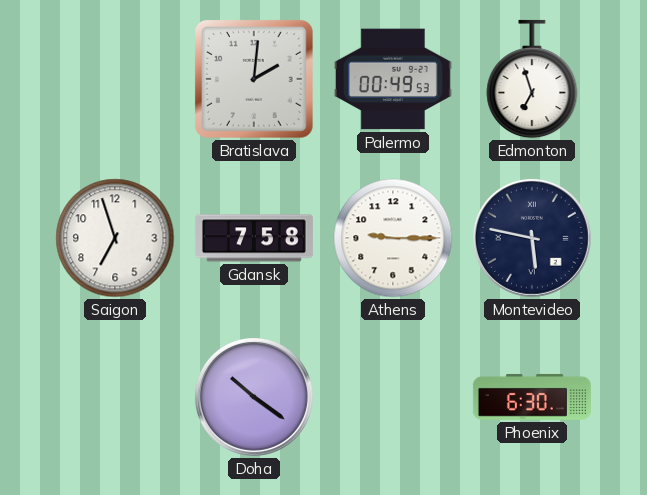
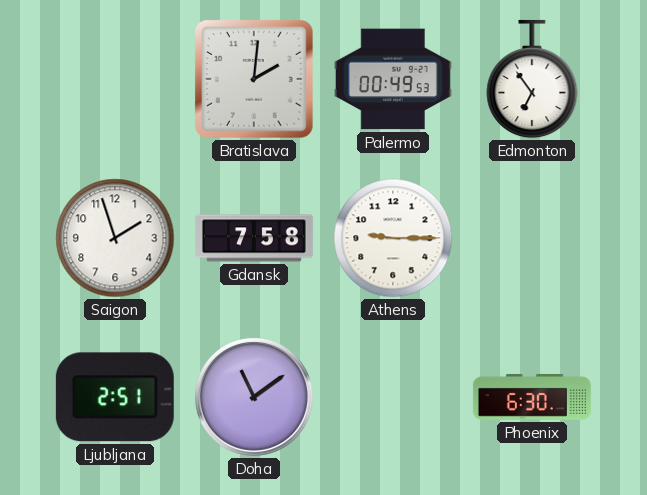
Edmonton: 6:57 -> 6:54
Saigon: 6:57 -> 1:57
Montevideo: 5:47 -> none
Ljubljana: none -> 2:51
Doha: 10:21 -> 11:09
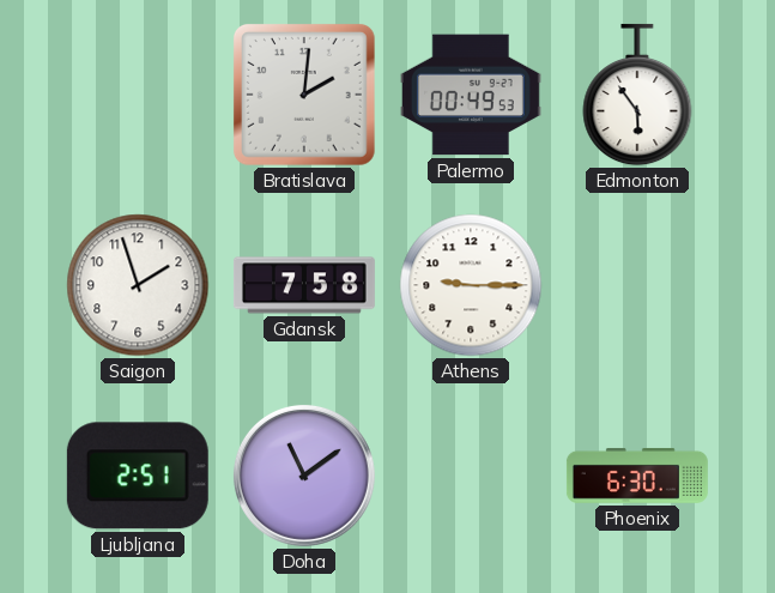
Edmonton: 6:54 -> 5:54
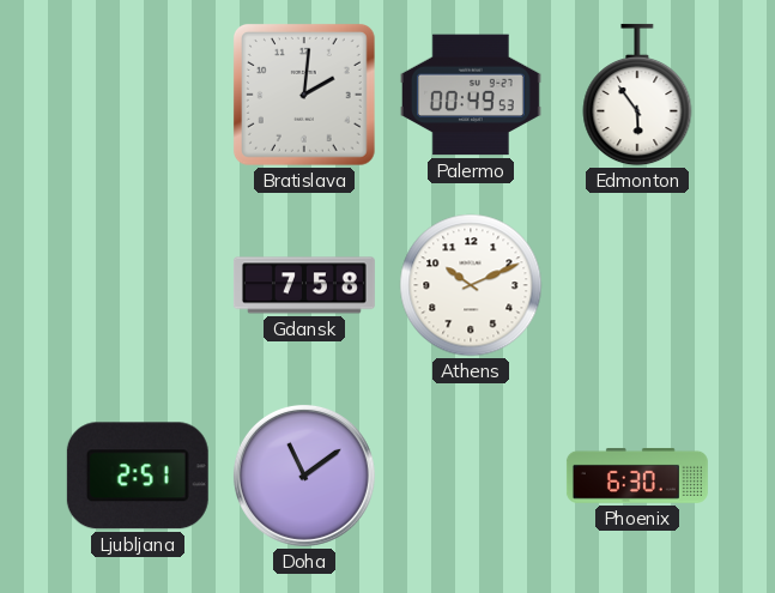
Saigon: 1:57 -> none
Athens: 9:15 -> 10:11
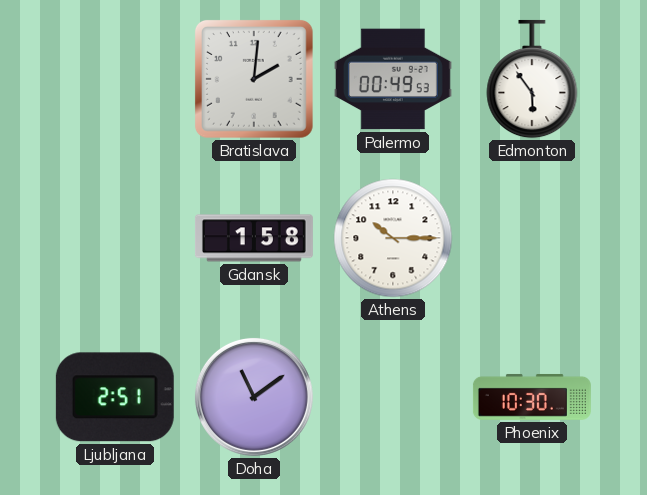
Gdansk: 7:58 -> 1:58
Athens: 10:11 -> 10:15
Phoenix: 6:30 -> 10:30
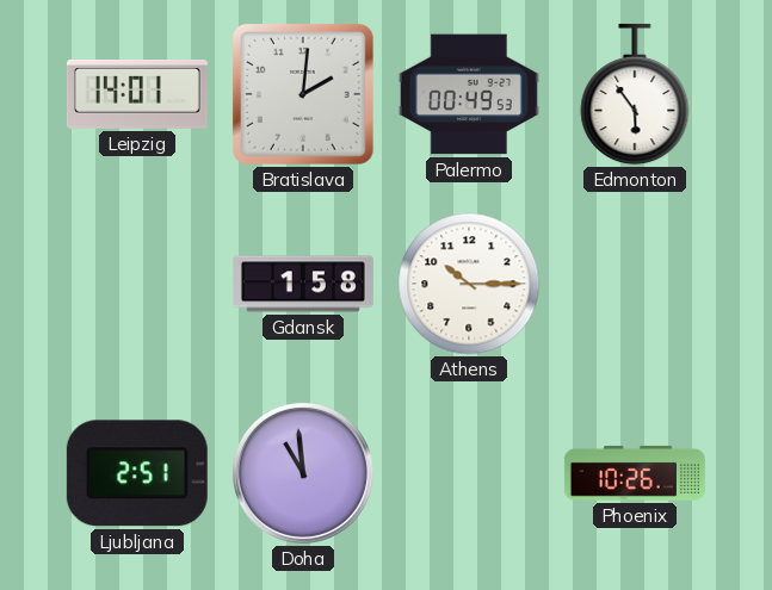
Leipzig: none -> 14:01
Doha: 11:09 -> 10:59
Phoenix: 10:30 -> 10:26
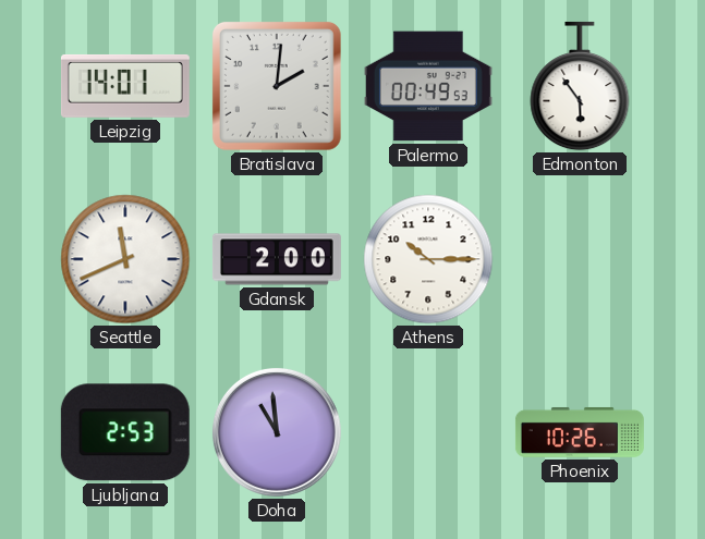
Seattle: none -> 11:41
Gdansk: 1:58 -> 2:00
Ljubljana: 2:51 -> 2:53
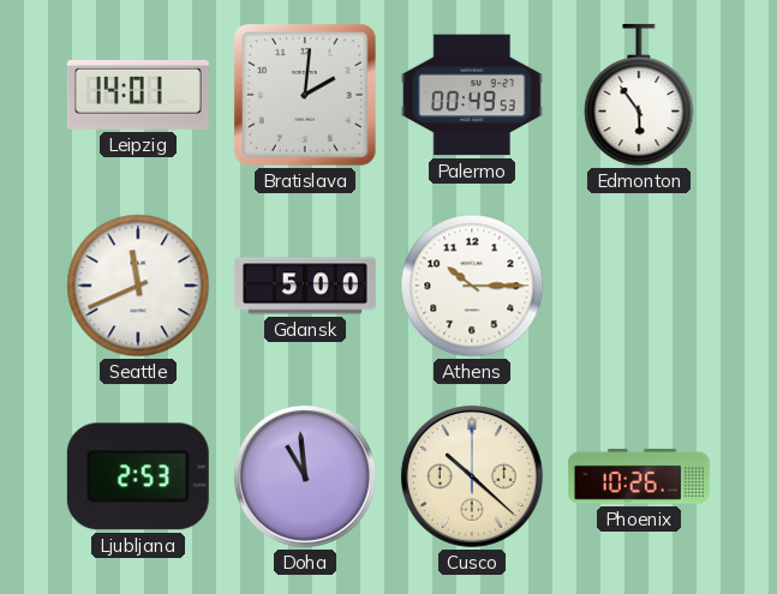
Gdansk: 2:00 -> 5:00
Cusco: none -> 10:22
